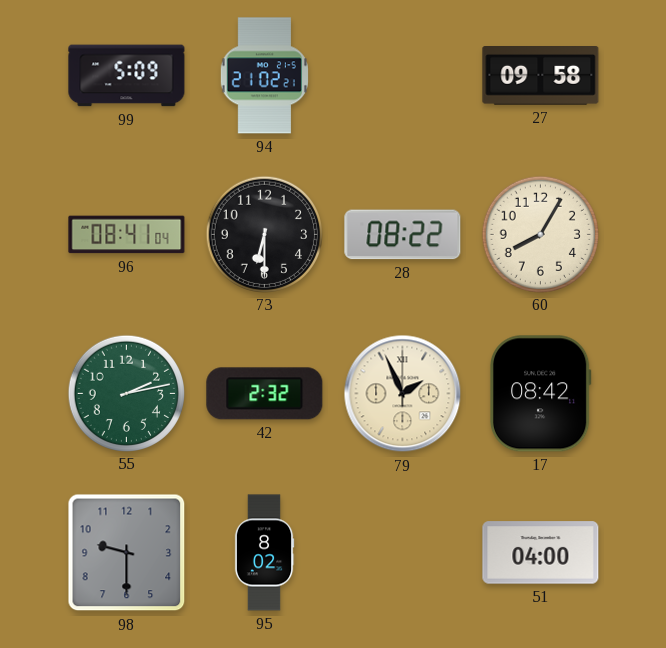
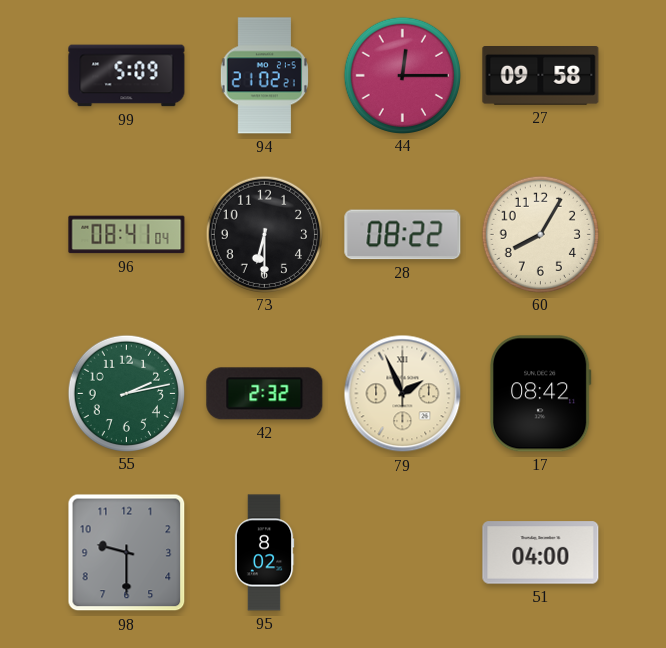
44: none -> 12:15
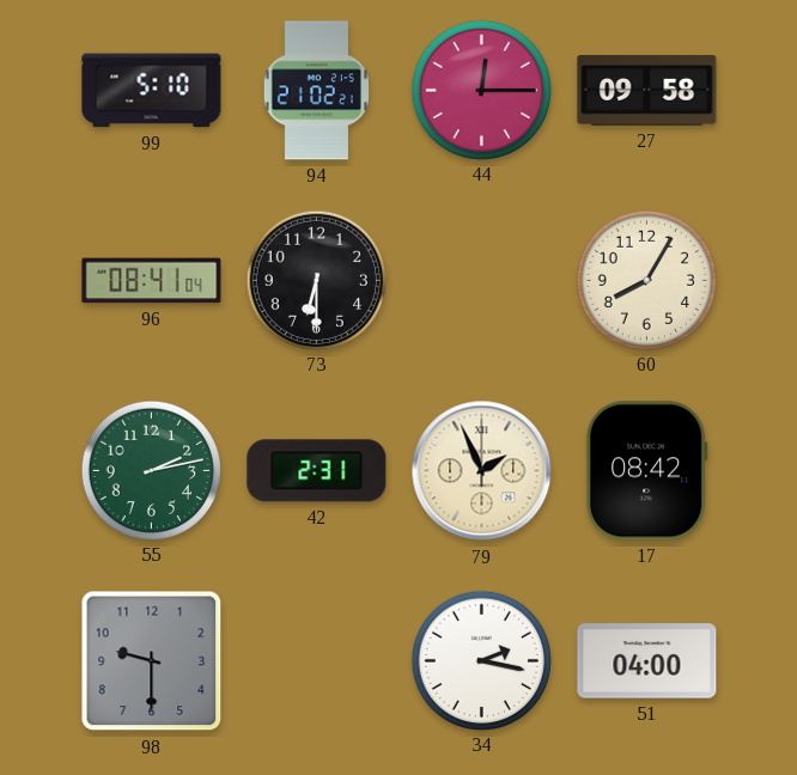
99: 5:09 -> 5:10
28: 08:22 -> none
42: 2:32 -> 2:31
95: 8:02 -> none
34: none -> 2:17
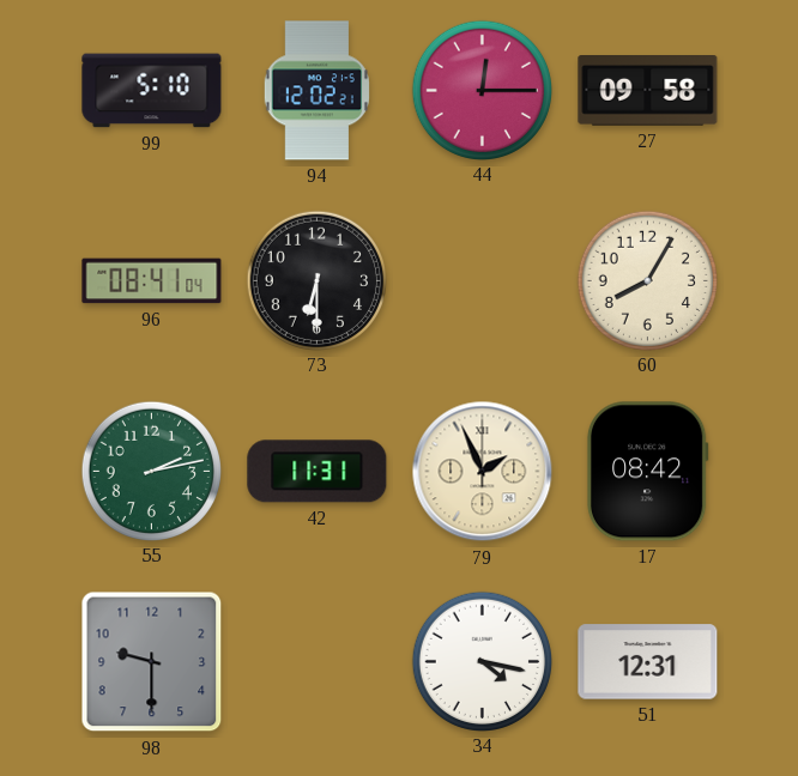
94: 21:02 -> 12:02
42: 2:31 -> 11:31
34: 2:17 -> 4:17
51: 04:00 -> 12:31
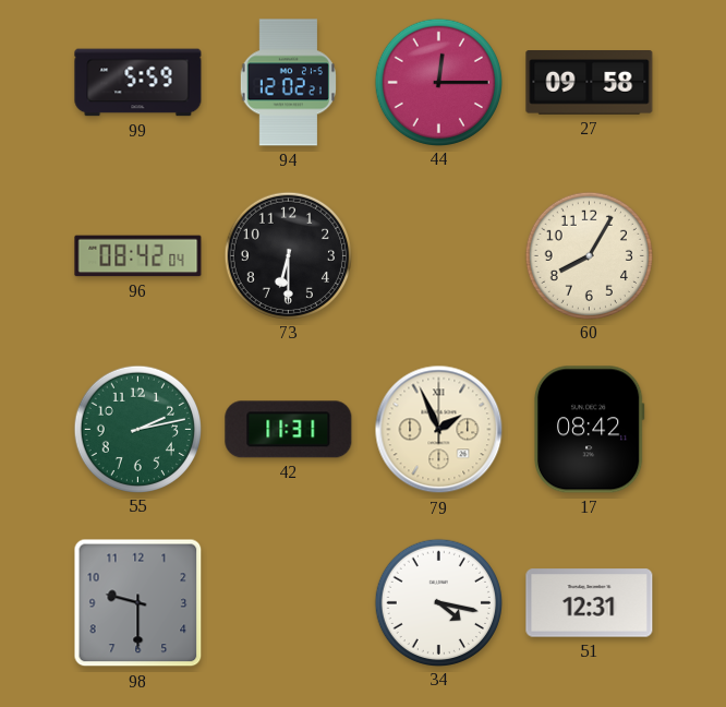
99: 5:10 -> 5:59
96: 08:41 -> 08:42
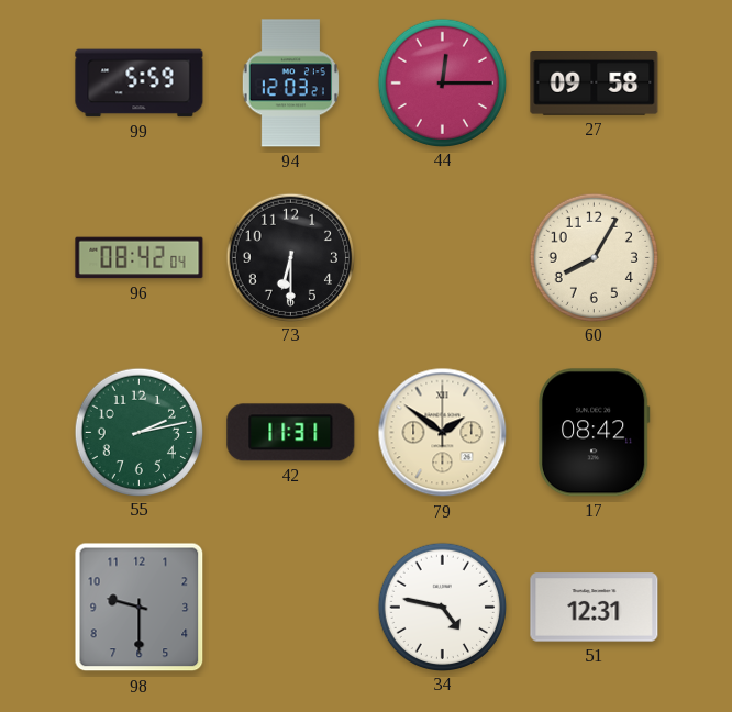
94: 12:02 -> 12:03
79: 1:56 -> 1:51
34: 4:17 -> 4:47
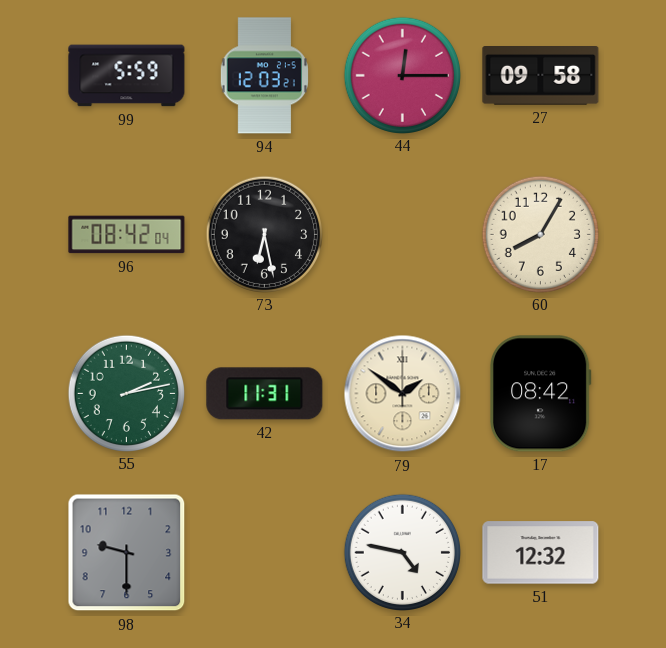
73: 6:30 -> 6:28
51: 12:31 -> 12:32
